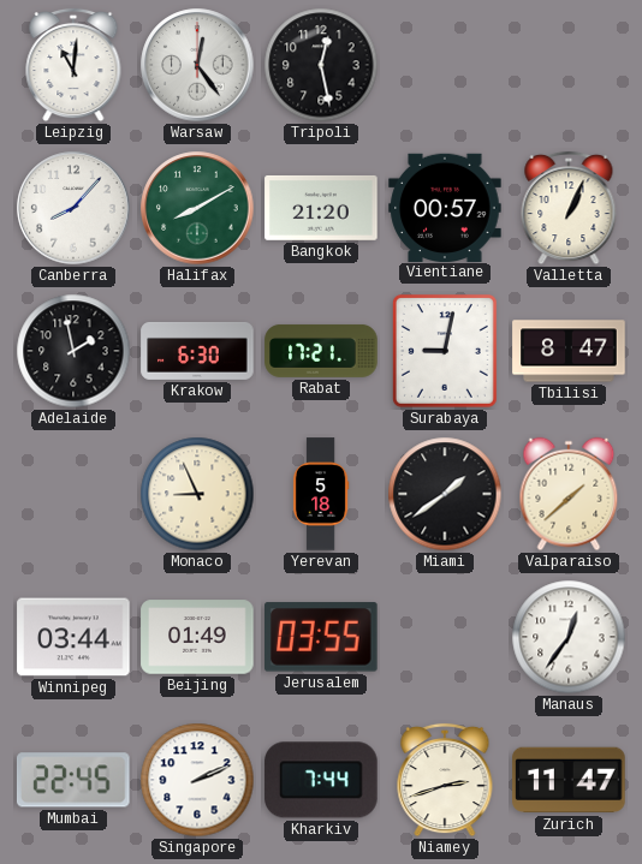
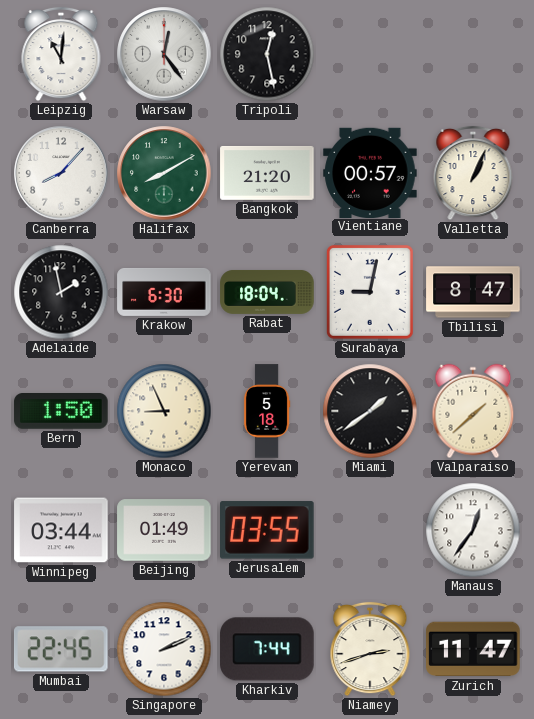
Rabat: 17:21 -> 18:04
Bern: none -> 1:50
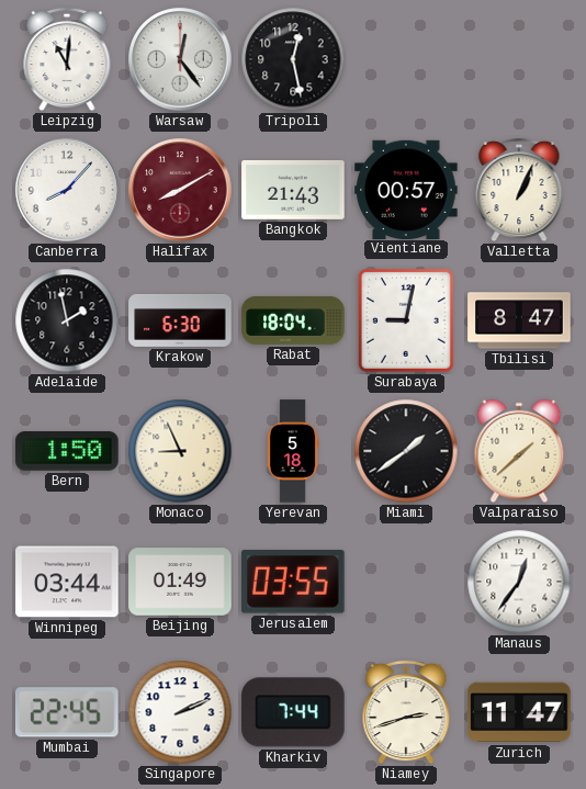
Halifax dial: green -> burgundy
Bangkok: 21:20 -> 21:43
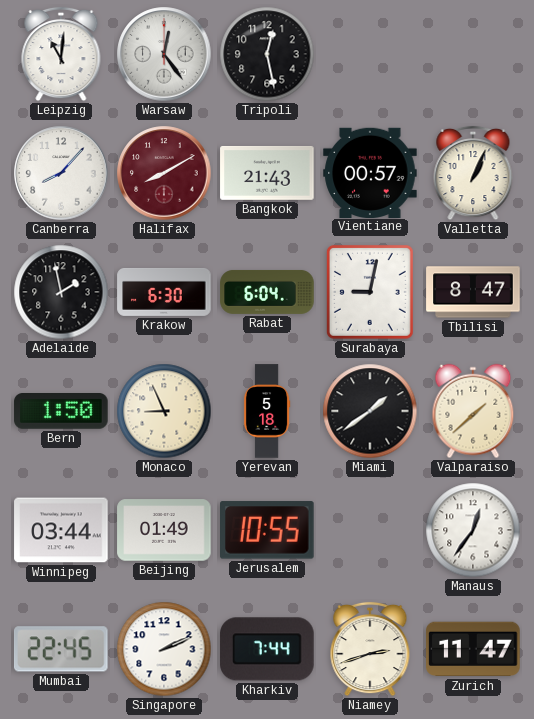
Rabat: 18:04 -> 6:04
Jerusalem: 03:55 -> 10:55
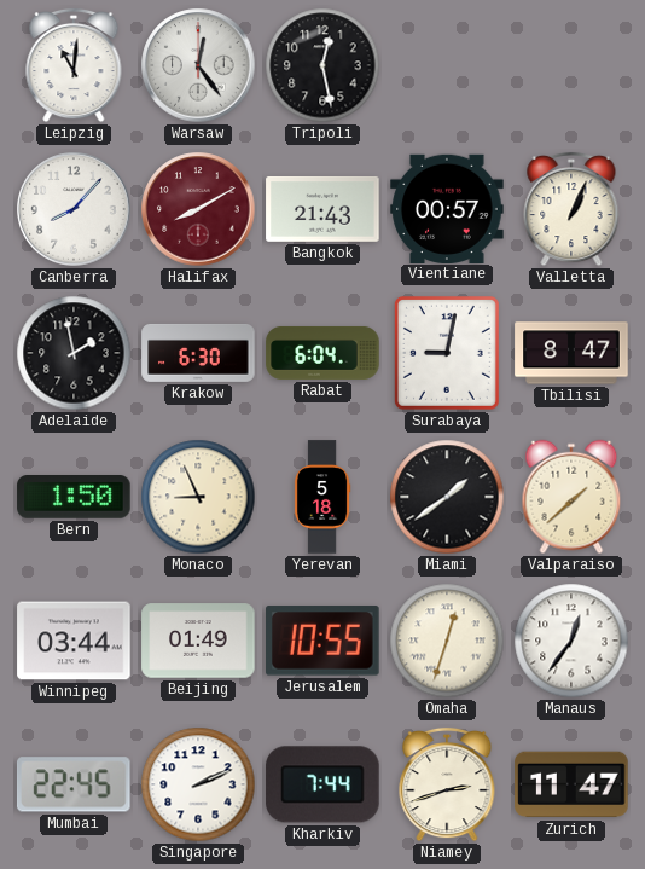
Omaha: none -> 12:33
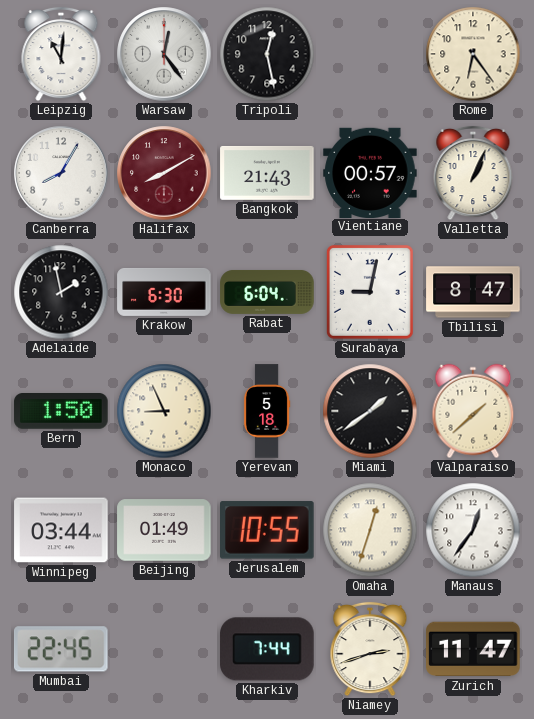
Rome: none -> 6:24
Canberra: 8:07 -> 8:05
Singapore: 2:11 -> none
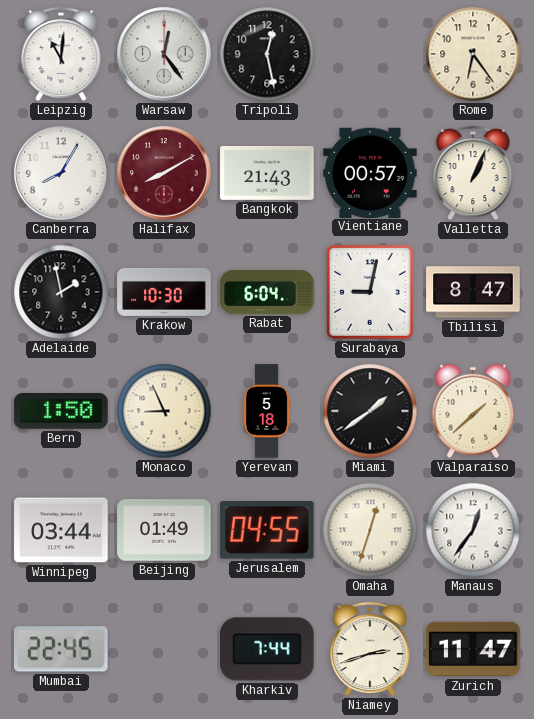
Krakow: 6:30 -> 10:30
Jerusalem: 10:55 -> 04:55
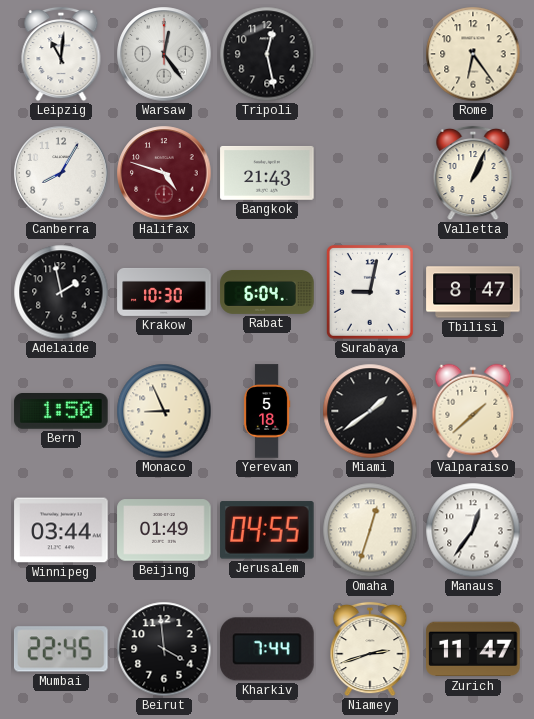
Halifax: 8:10 -> 4:48
Vientiane: 00:57 -> none
Beirut: none -> 3:59
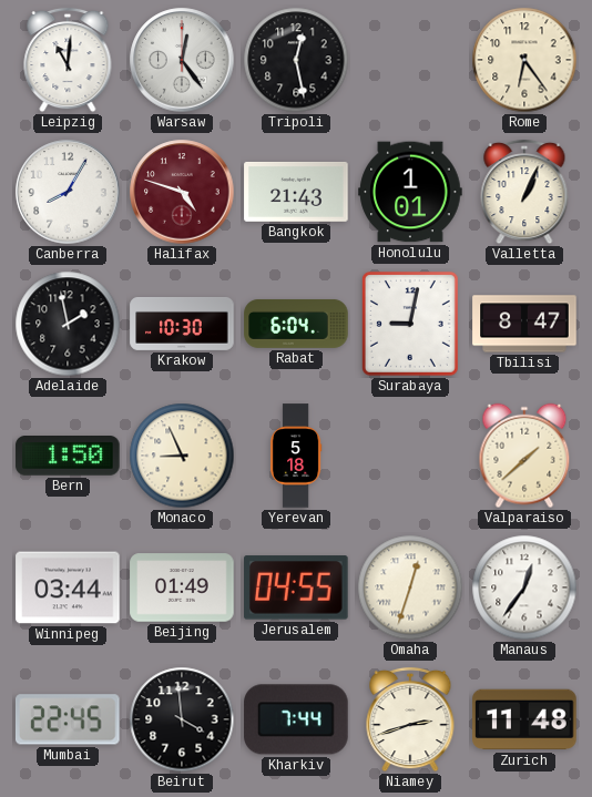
Honolulu: none -> 1:01
Miami: 1:39 -> none
Zurich: 11:47 -> 11:48
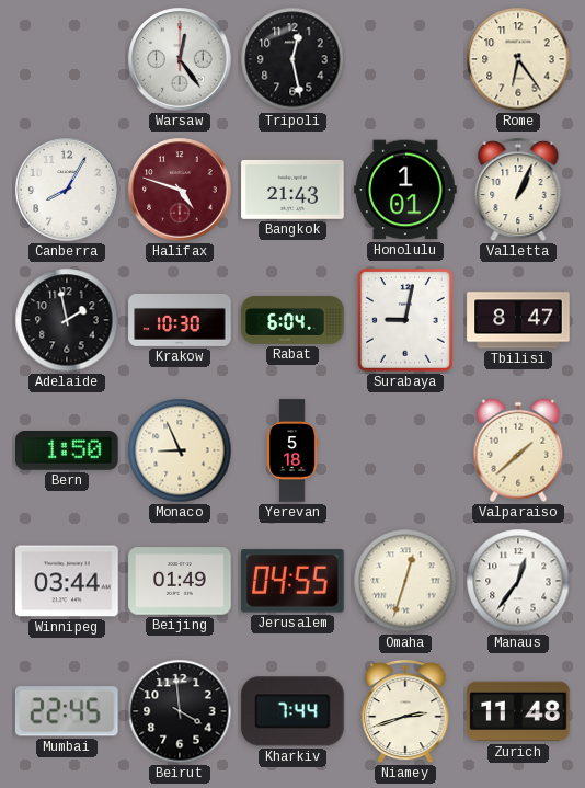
Leipzig: 11:01 -> none
